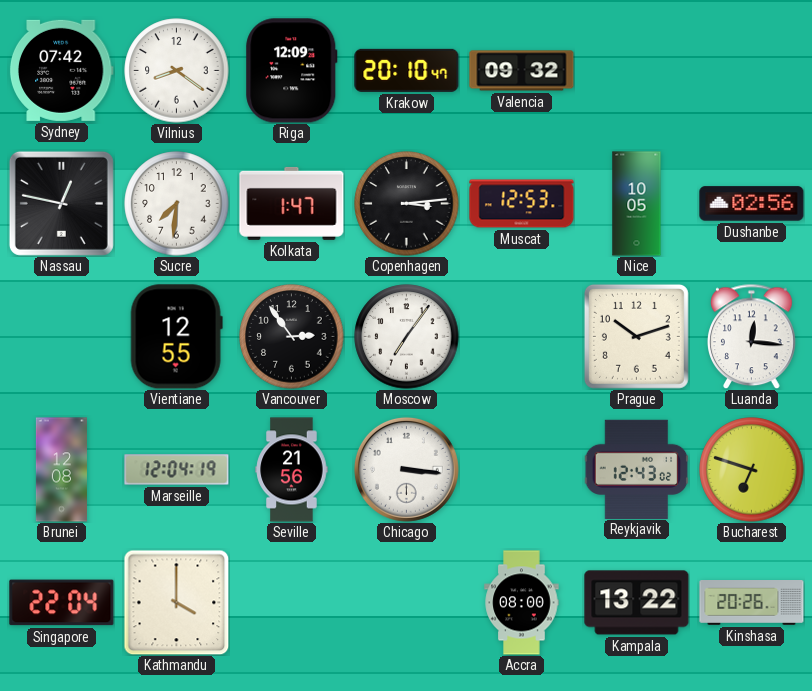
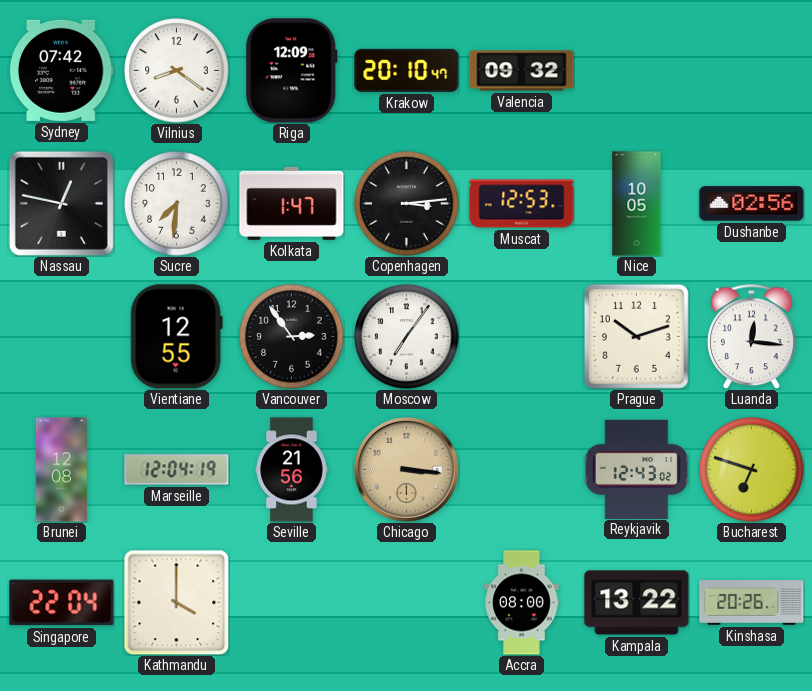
Chicago dial: white -> champagne
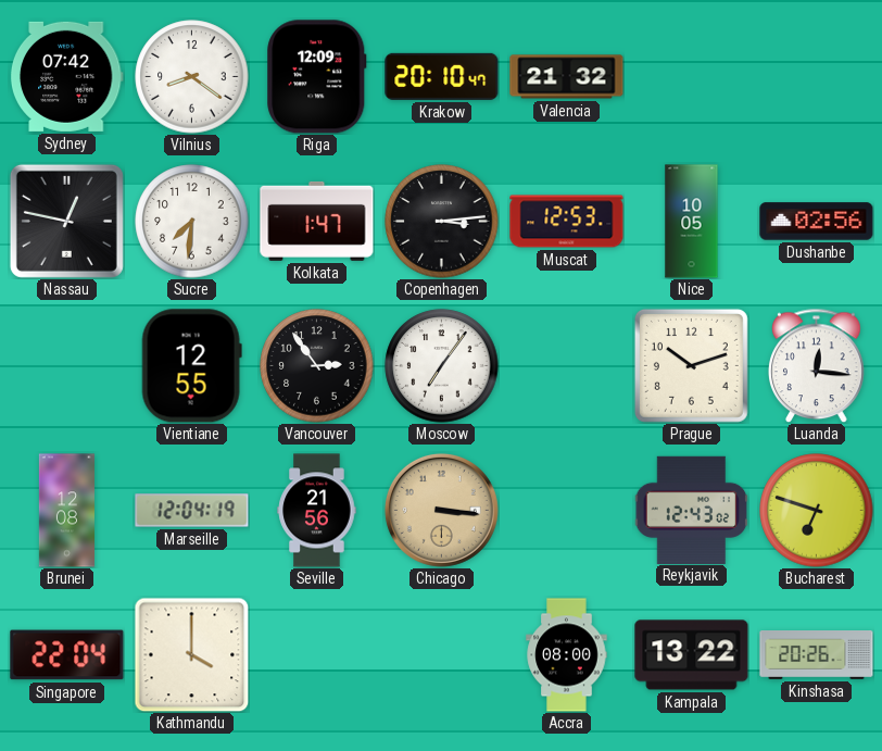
Valencia: 09:32 -> 21:32
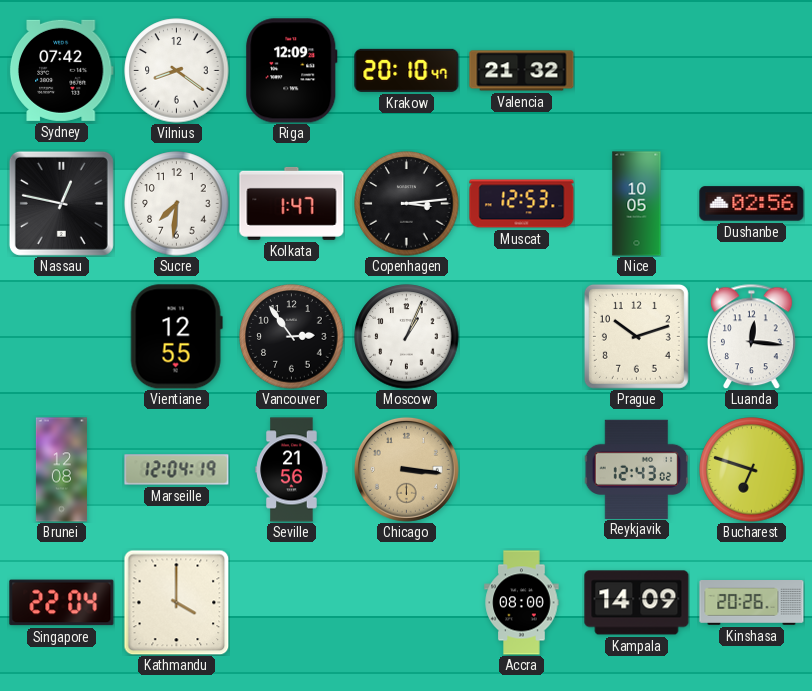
Moscow: 7:06 -> 1:04
Kampala: 13:22 -> 14:09
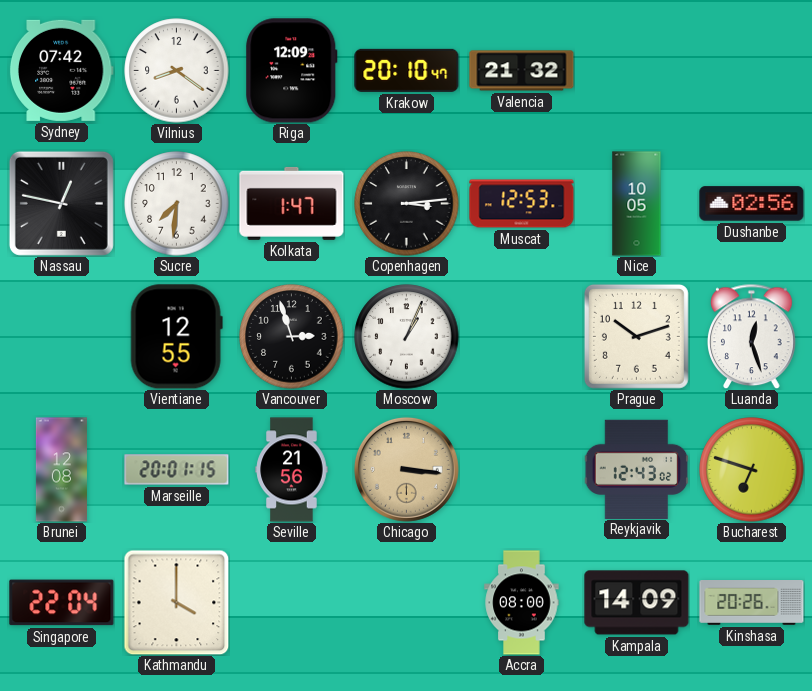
Vancouver: 2:54 -> 2:57
Luanda: 12:16 -> 12:27
Marseille: 12:04 -> 20:01
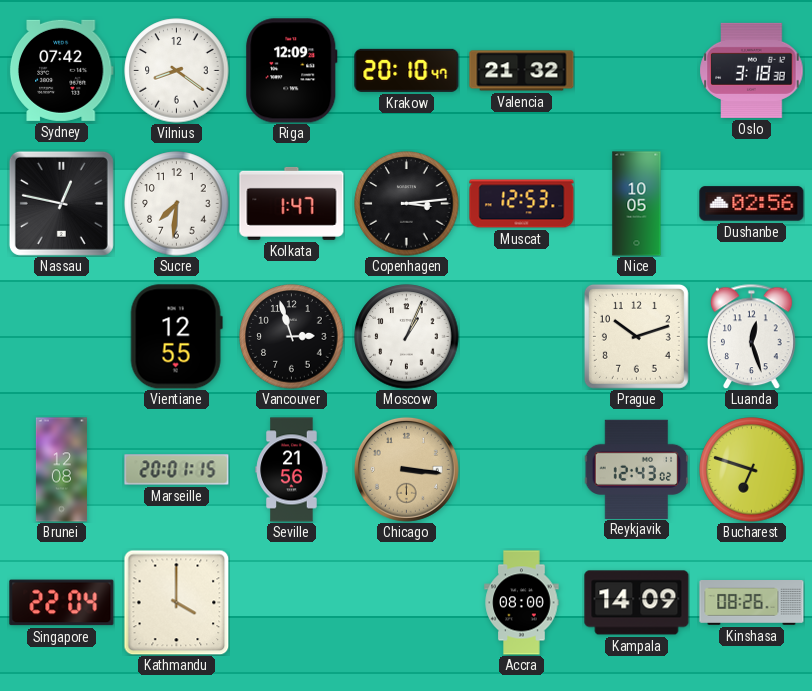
Oslo: none -> 3:18
Kinshasa: 20:26 -> 08:26
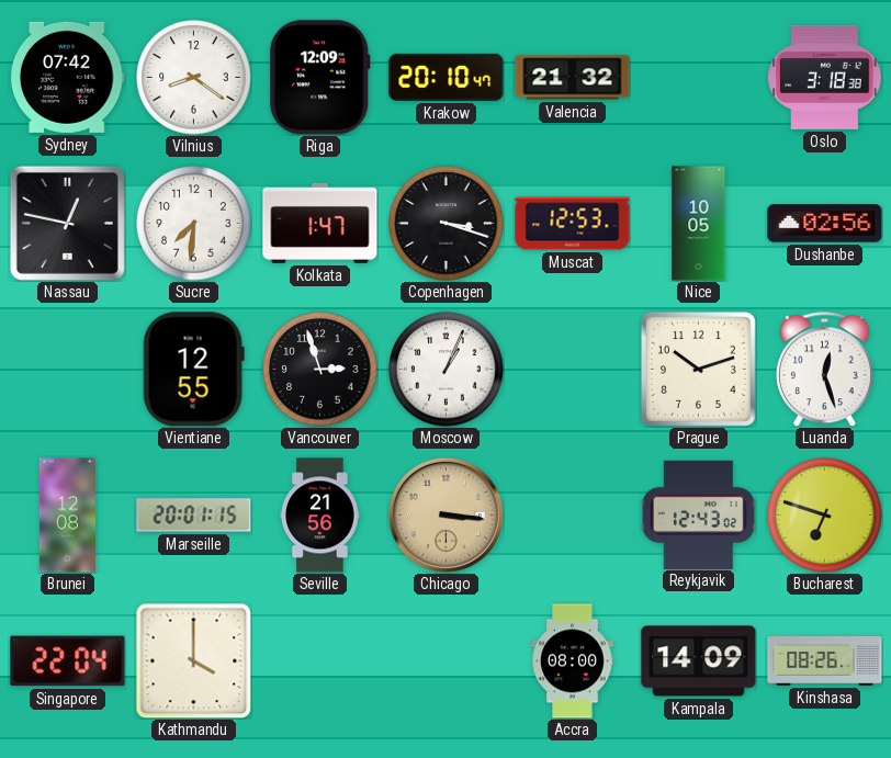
Copenhagen: 3:14 -> 3:18
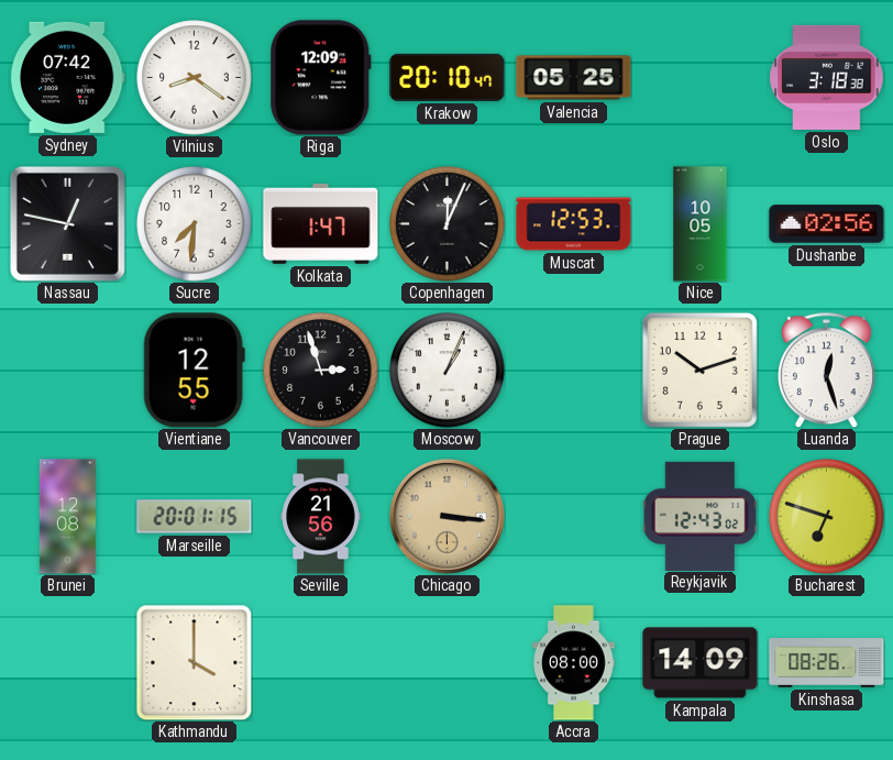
Valencia: 21:32 -> 05:25
Copenhagen: 3:18 -> 12:04
Singapore: 22:04 -> none
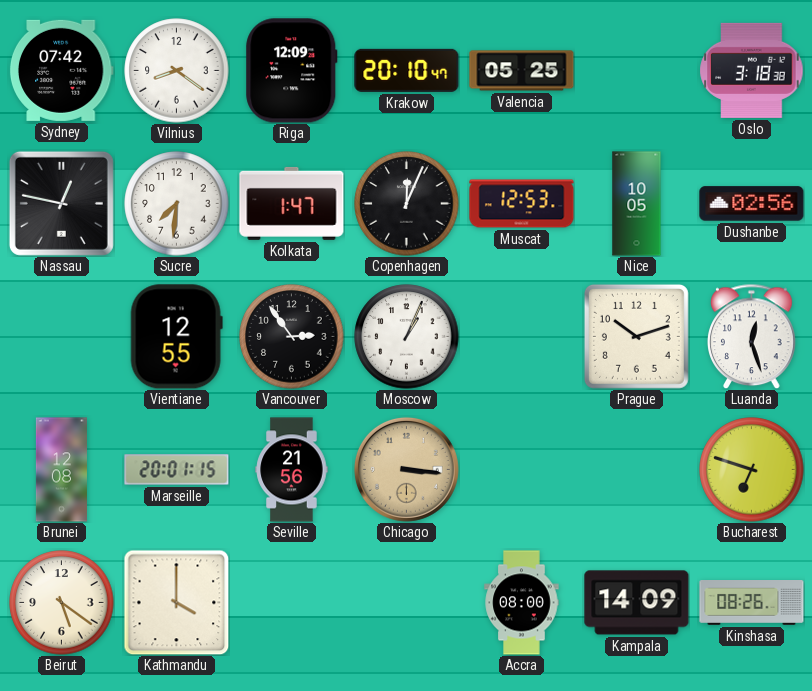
Vancouver: 2:57 -> 2:54
Reykjavik: 12:43 -> none
Beirut: none -> 5:21
